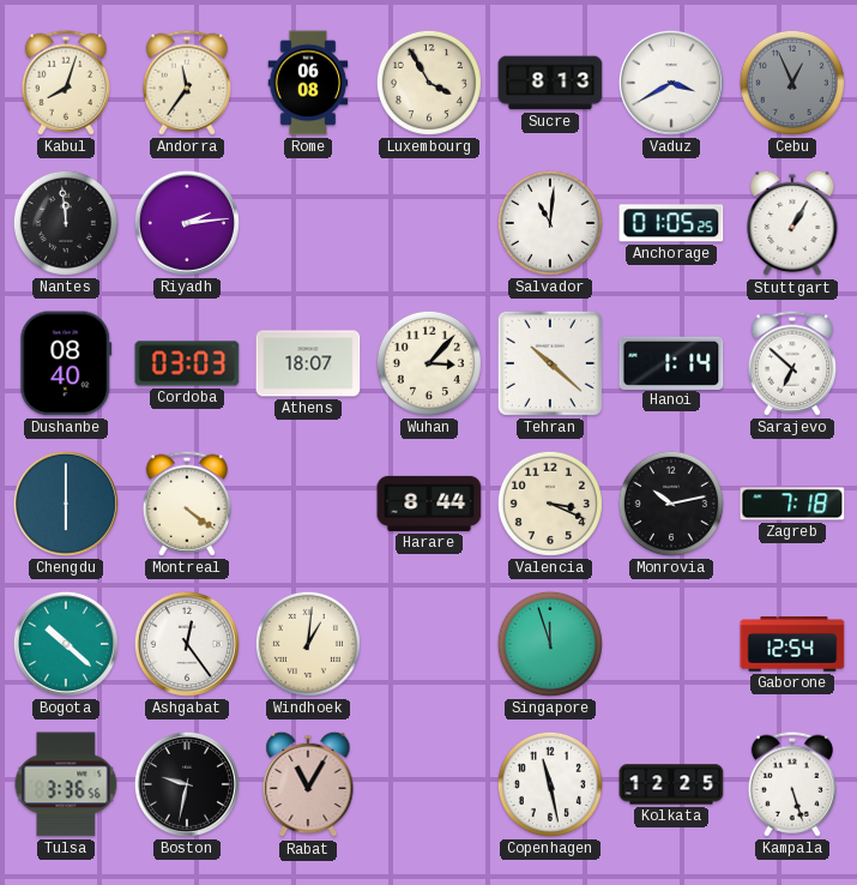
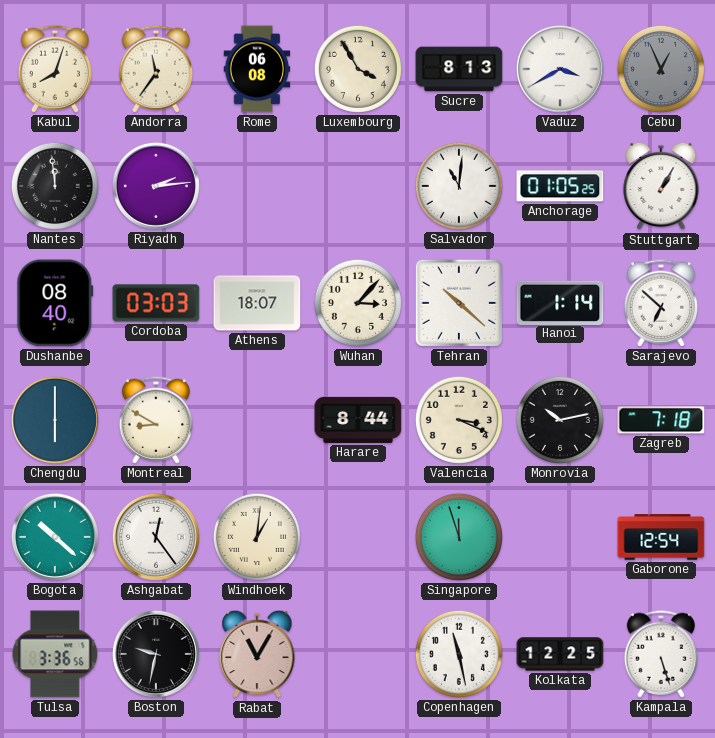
Montreal: 4:21 -> 8:50
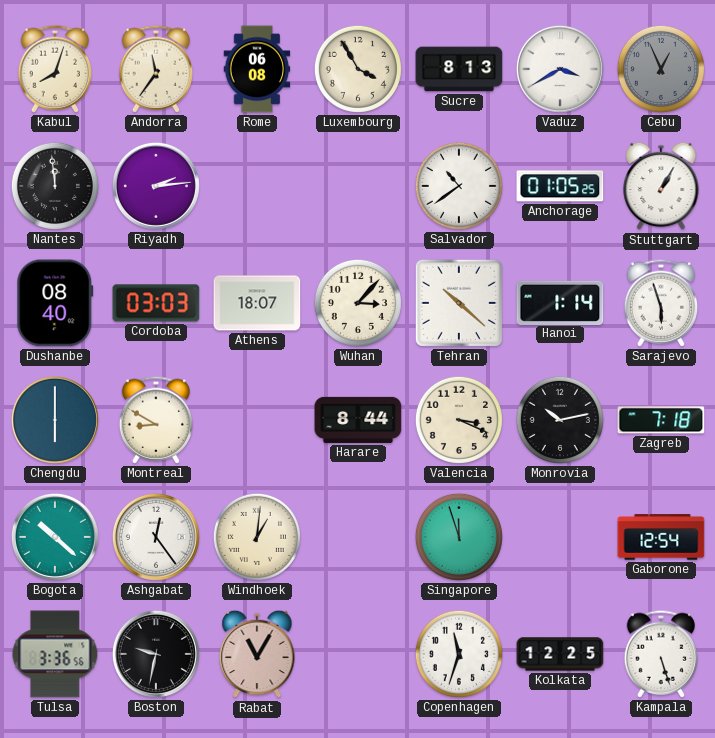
Salvador: 11:01 -> 10:39
Sarajevo: 6:52 -> 5:57
Copenhagen: 11:28 -> 11:33
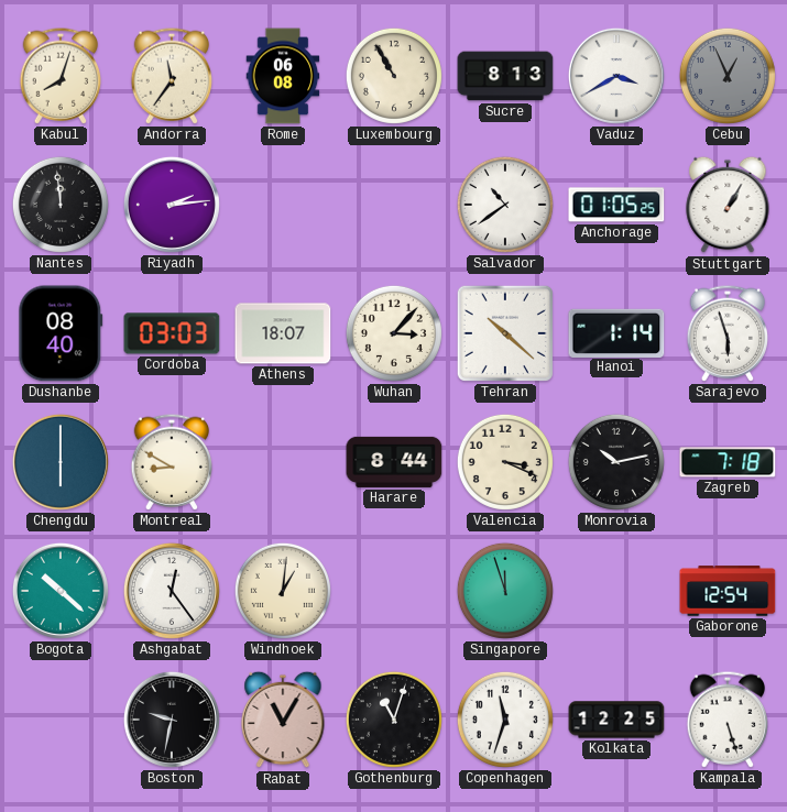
Luxembourg: 3:55 -> 10:55
Tulsa: 3:36 -> none
Gothenburg: none -> 11:03
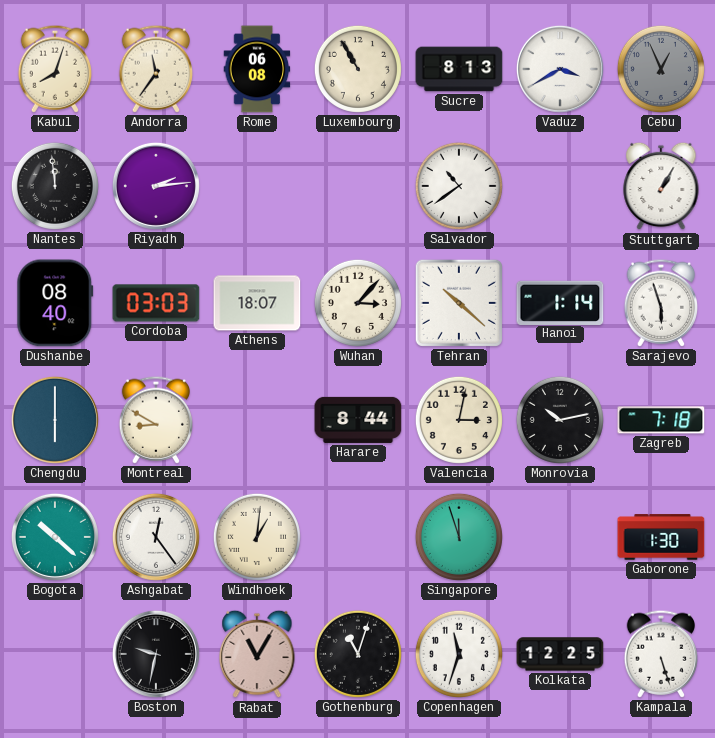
Anchorage: 01:05 -> none
Valencia: 3:19 -> 3:02
Gaborone: 12:54 -> 1:30
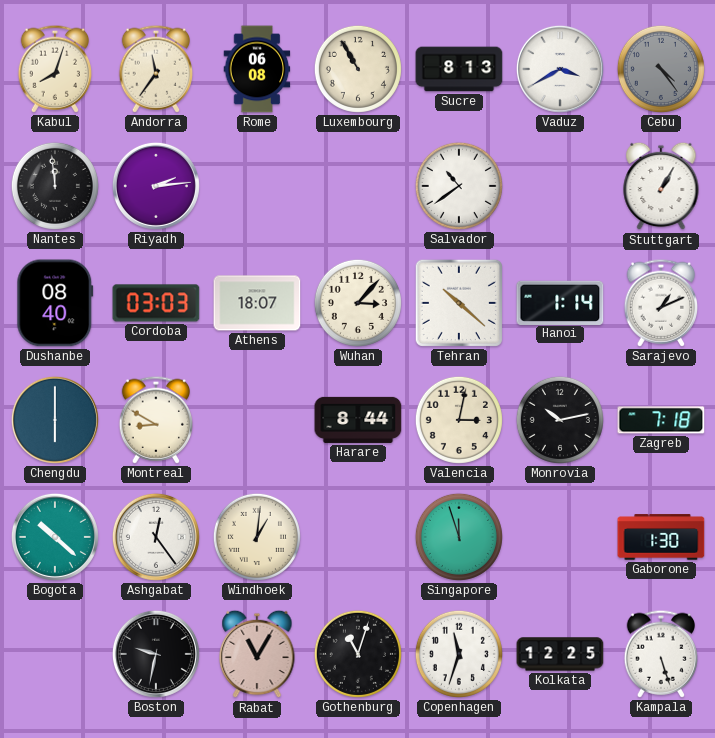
Cebu: 12:56 -> 4:24
Sarajevo: 5:57 -> 1:11
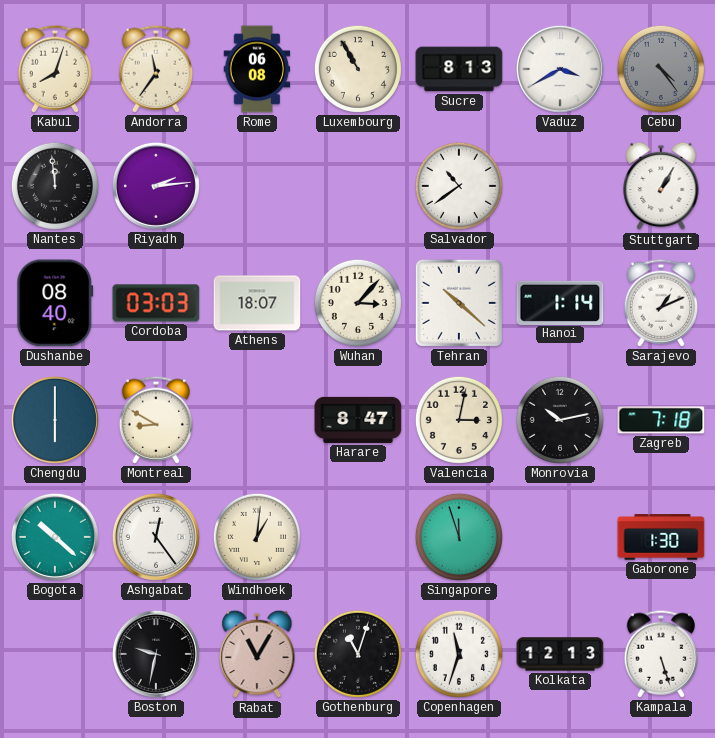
Harare: 8:44 -> 8:47
Kolkata: 12:25 -> 12:13
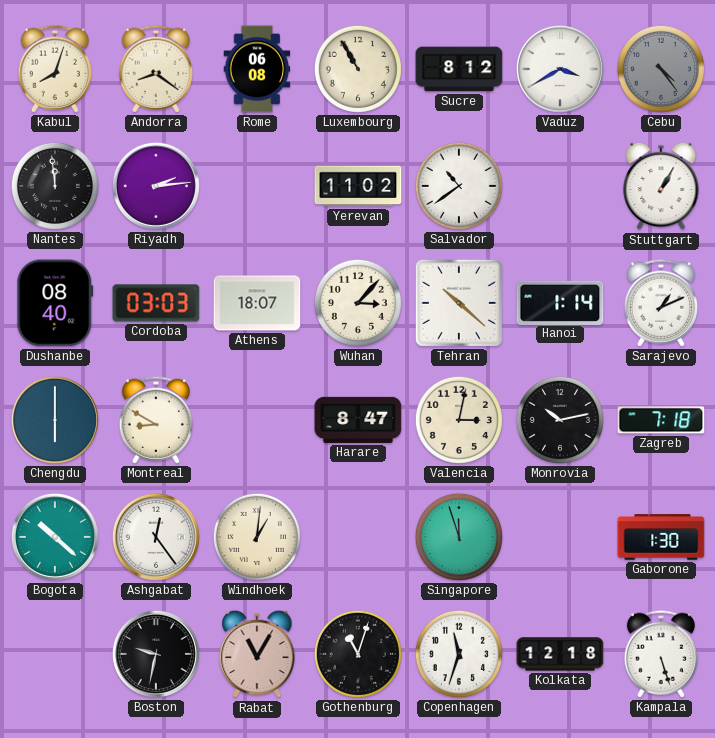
Andorra: 11:36 -> 8:21
Sucre: 8:13 -> 8:12
Yerevan: none -> 11:02
Kolkata: 12:13 -> 12:18
